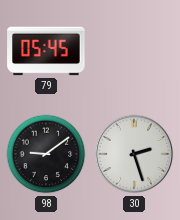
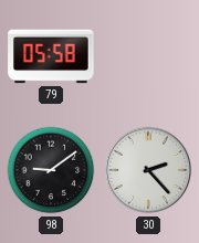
79: 05:45 -> 05:58
30: 2:27 -> 2:23
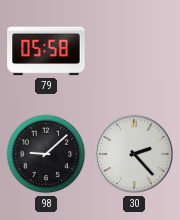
98: 9:09 -> 9:08
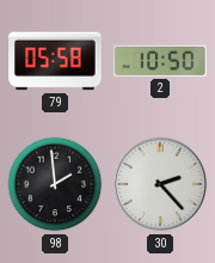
2: none -> 10:50
98: 9:08 -> 1:59
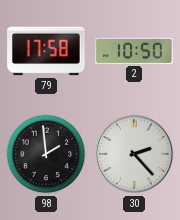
79: 05:58 -> 17:58
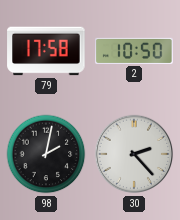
98: 1:59 -> 2:02
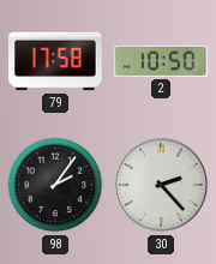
98: 2:02 -> 2:06
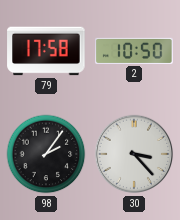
30: 2:23 -> 3:23
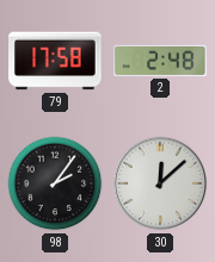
2: 10:50 -> 2:48
30: 3:23 -> 12:08
